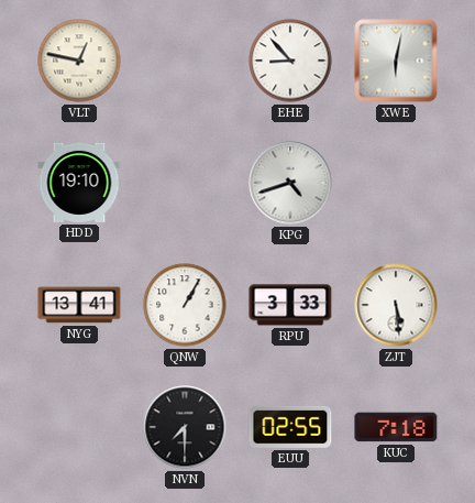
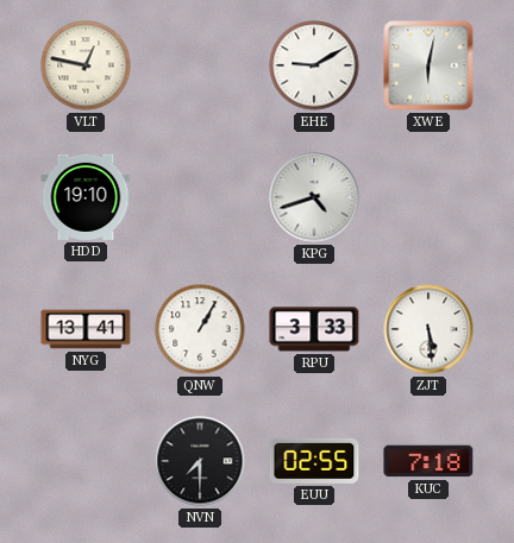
EHE: 8:53 -> 9:10
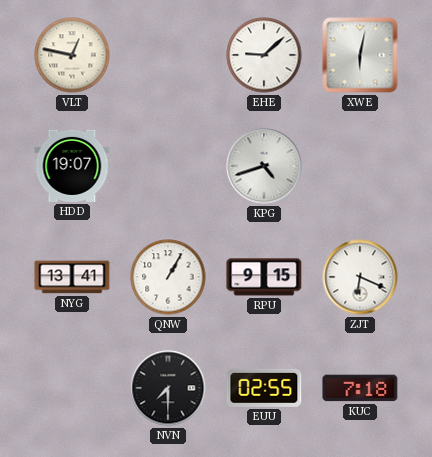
EHE: 9:10 -> 9:08
HDD: 19:10 -> 19:07
RPU: 3:33 -> 9:15
ZJT: 5:29 -> 6:19
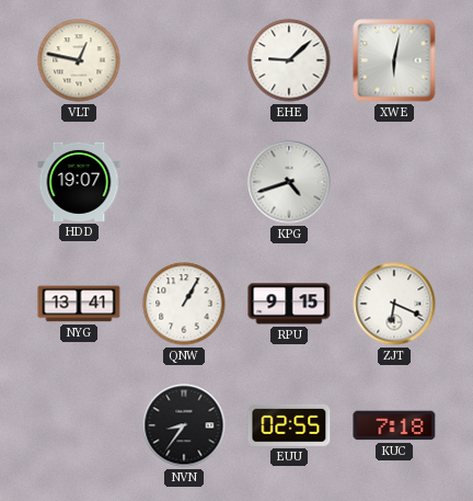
NVN: 7:30 -> 8:36
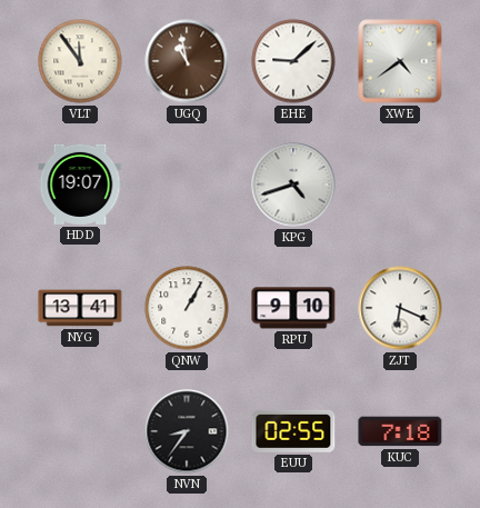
VLT: 12:47 -> 11:54
UGQ: none -> 10:58
XWE: 6:02 -> 4:39
RPU: 9:15 -> 9:10
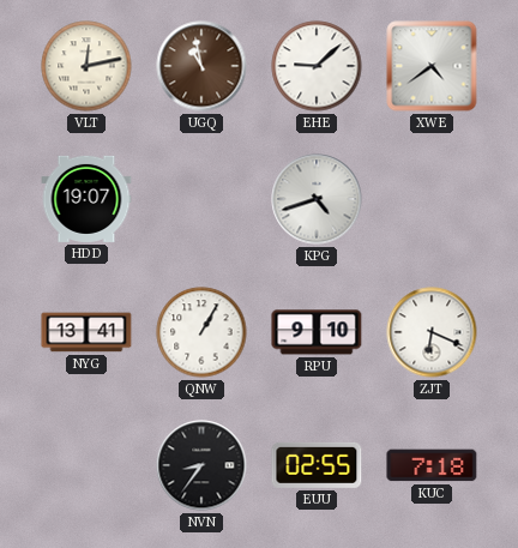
VLT: 11:54 -> 12:13
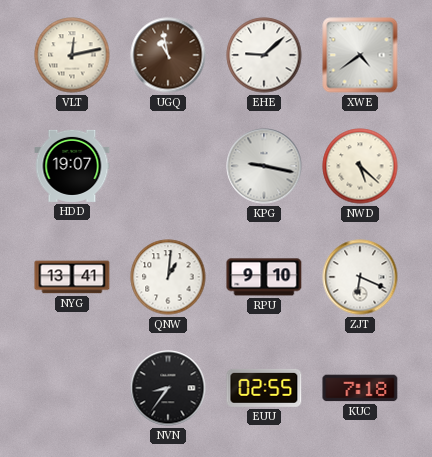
KPG: 4:42 -> 9:17
NWD: none -> 5:22
QNW: 1:05 -> 1:01
